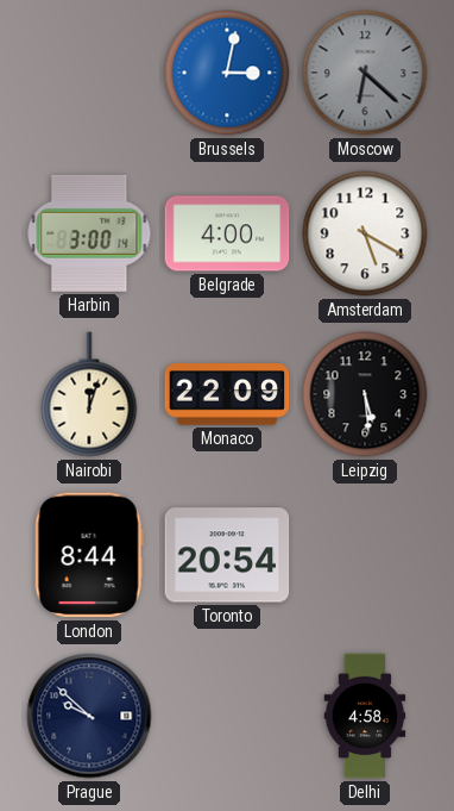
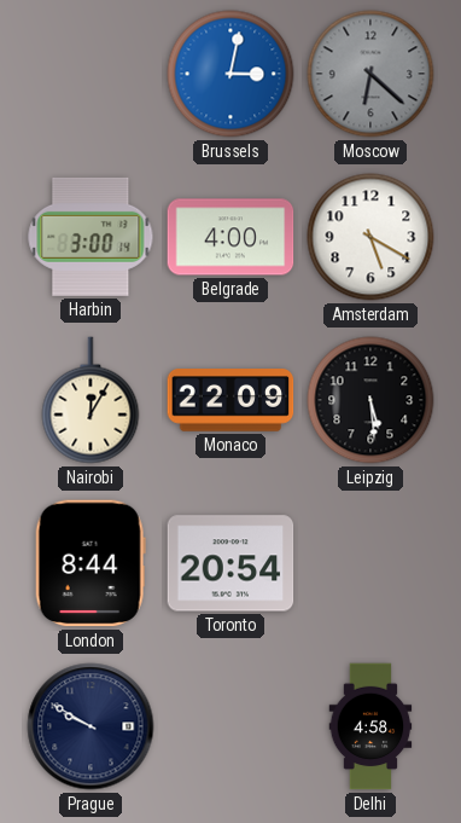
Nairobi: 12:03 -> 12:05
Prague: 9:52 -> 9:50
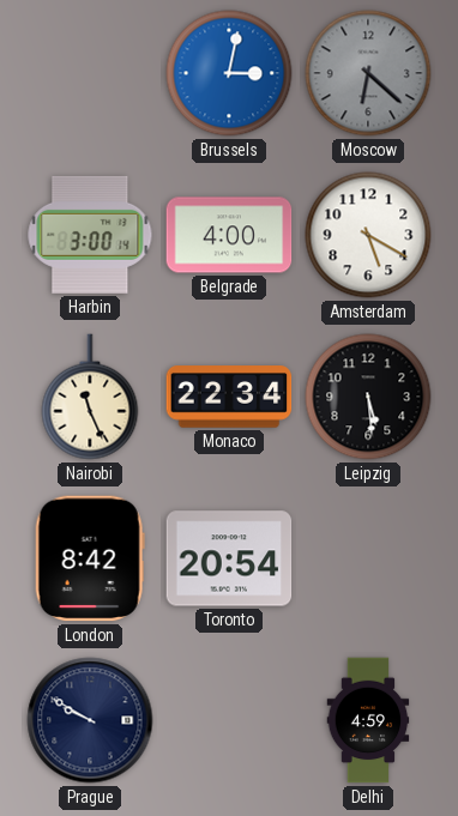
Nairobi: 12:05 -> 11:26
Monaco: 22:09 -> 22:34
London: 8:44 -> 8:42
Delhi: 4:58 -> 4:59
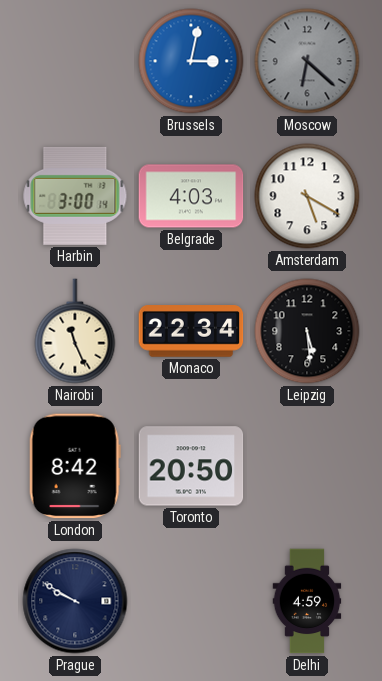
Belgrade: 4:00 -> 4:03
Toronto: 20:54 -> 20:50
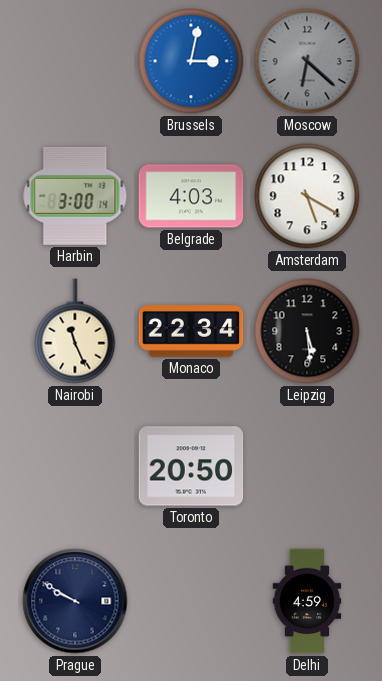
London: 8:42 -> none
